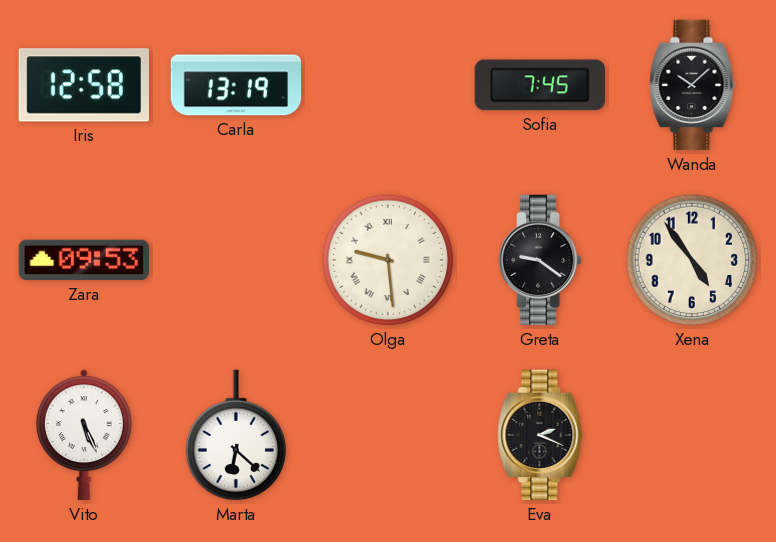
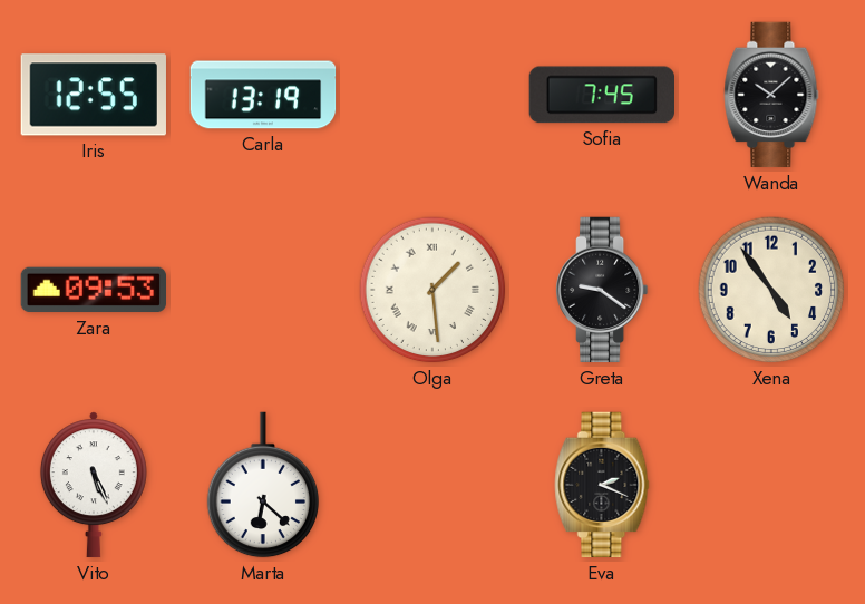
Iris: 12:58 -> 12:55
Olga: 9:29 -> 1:29
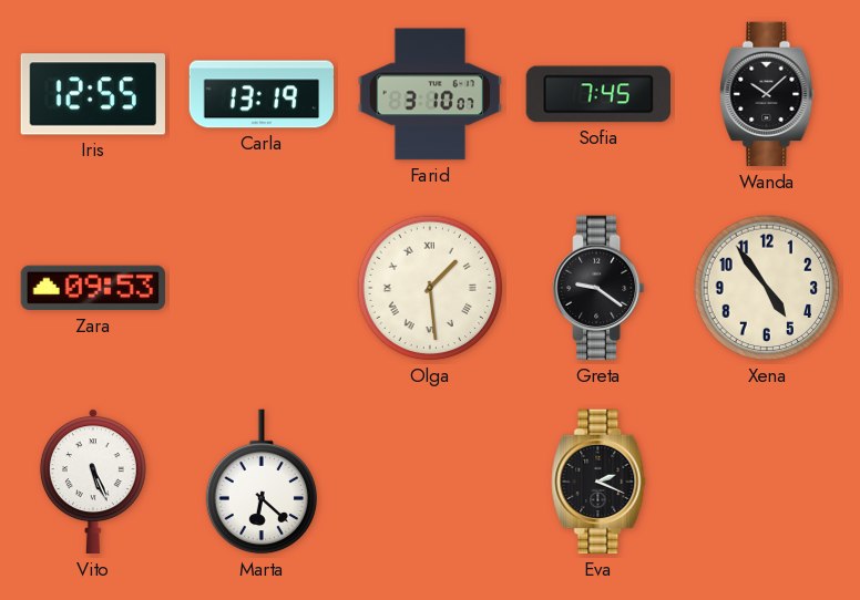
Farid: none -> 3:10
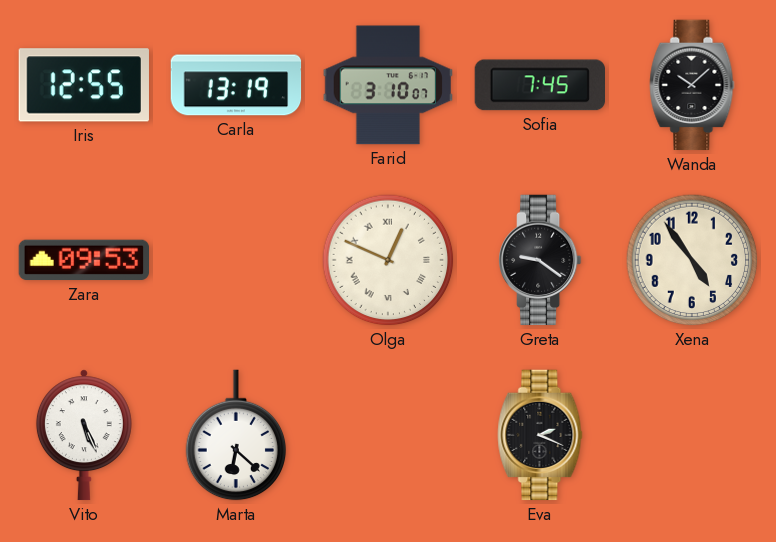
Olga: 1:29 -> 12:49
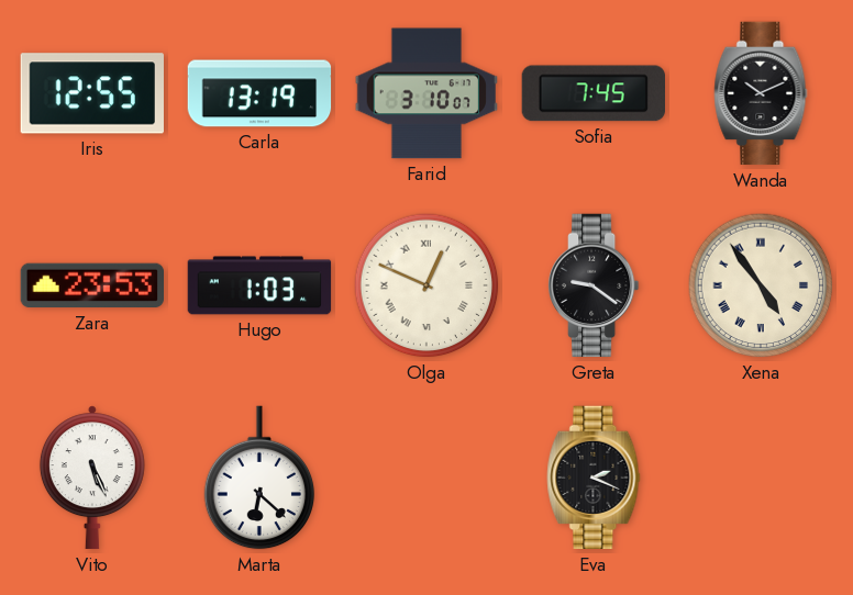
Wanda: 10:08 -> 10:11
Zara: 09:53 -> 23:53
Hugo: none -> 1:03
Xena numerals: Arabic -> Roman
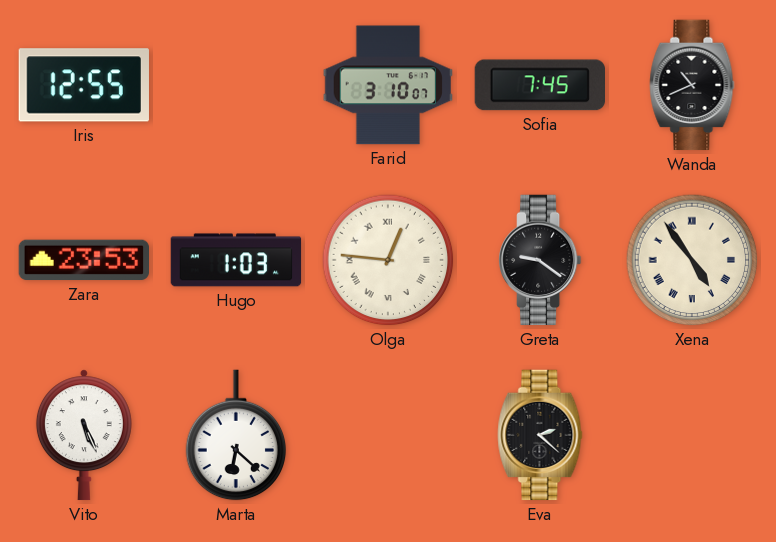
Carla: 13:19 -> none
Wanda: 10:11 -> 10:41
Olga: 12:49 -> 12:46
Eva: 2:19 -> 2:22
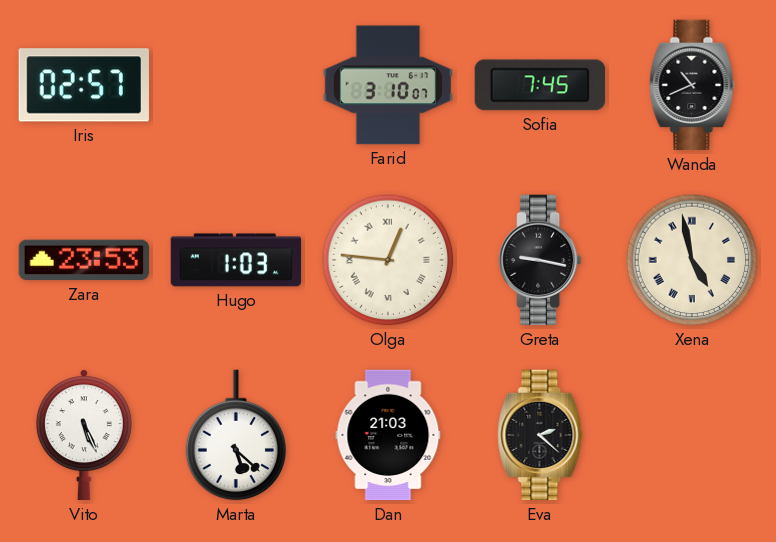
Iris: 12:55 -> 02:57
Greta: 9:21 -> 9:17
Xena: 4:54 -> 4:58
Marta: 6:22 -> 5:22
Dan: none -> 21:03
